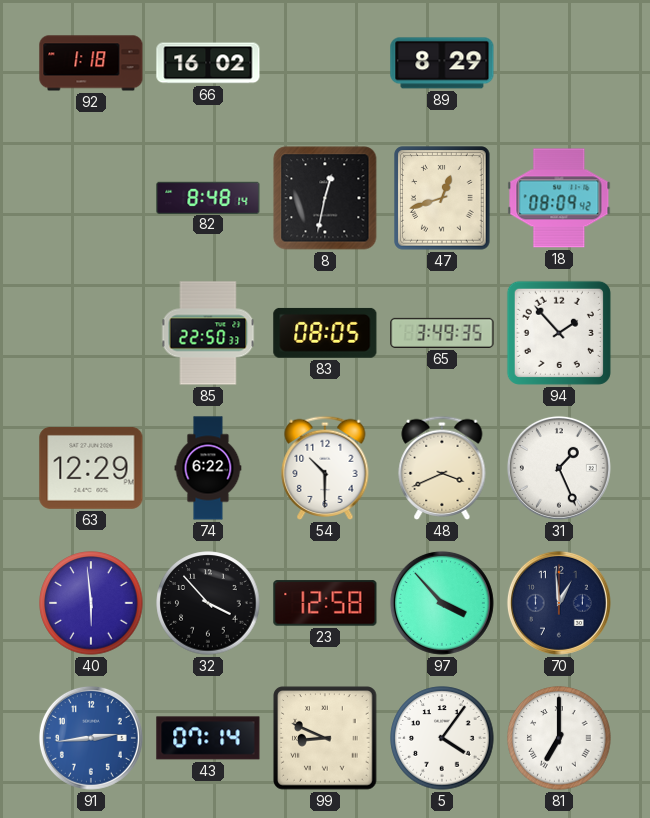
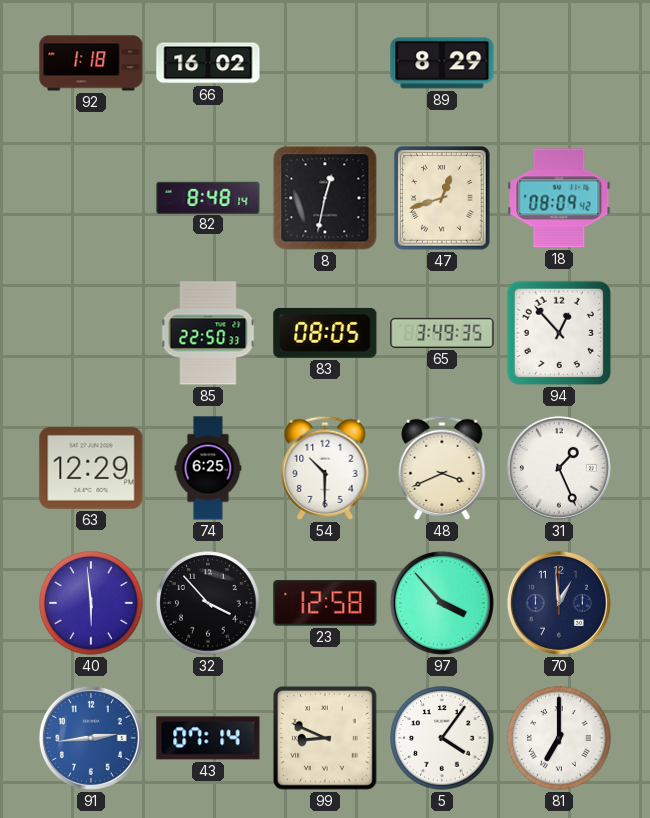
94: 1:53 -> 12:53
74: 6:22 -> 6:25
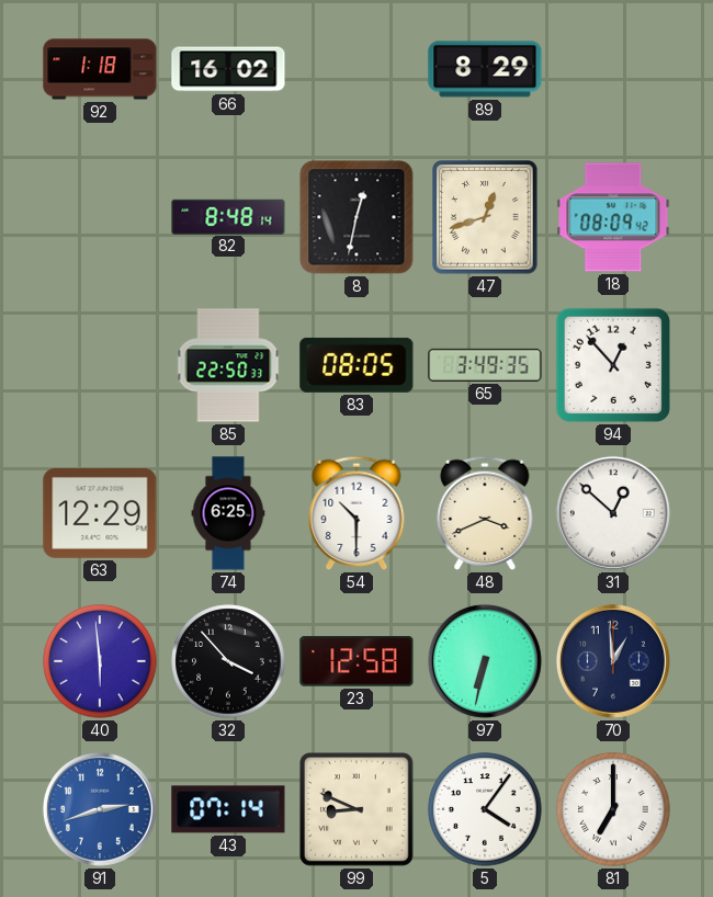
31: 1:26 -> 12:52
97: 3:53 -> 6:32
91: 2:44 -> 2:42
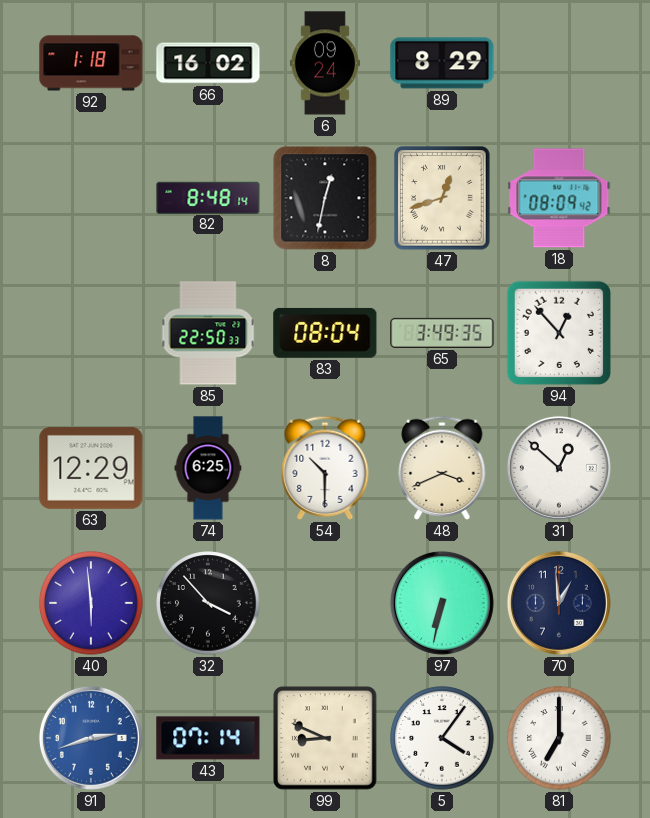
6: none -> 09:24
83: 08:05 -> 08:04
23: 12:58 -> none
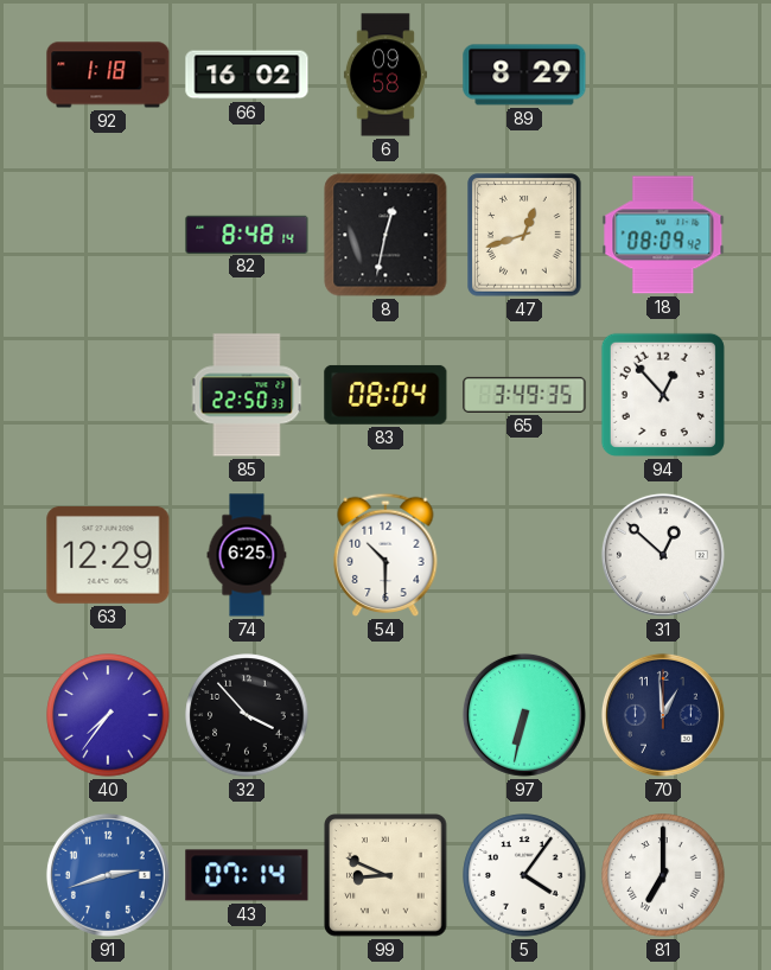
6: 09:24 -> 09:58
48: 3:41 -> none
40: 5:59 -> 7:36
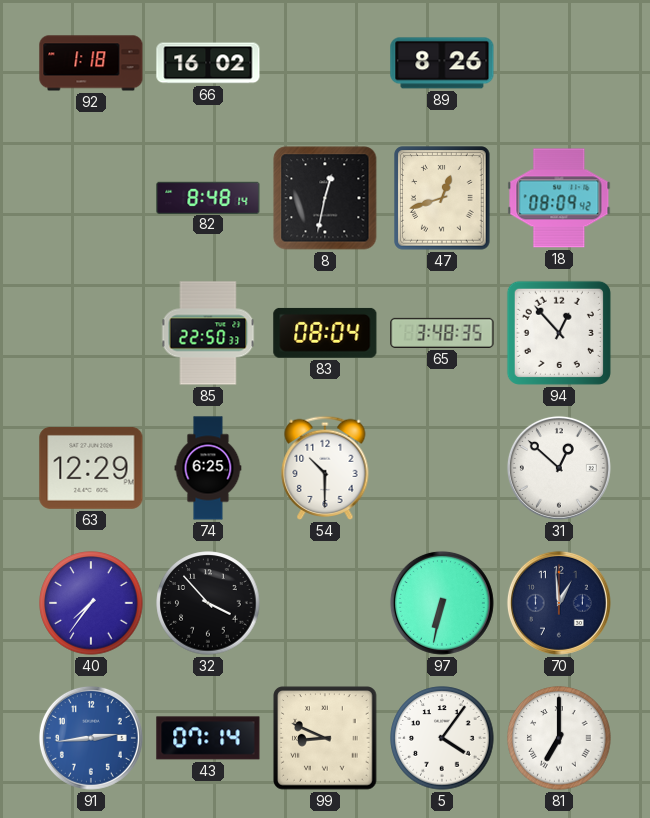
6: 09:58 -> none
89: 8:29 -> 8:26
65: 3:49 -> 3:48
91: 2:42 -> 2:44
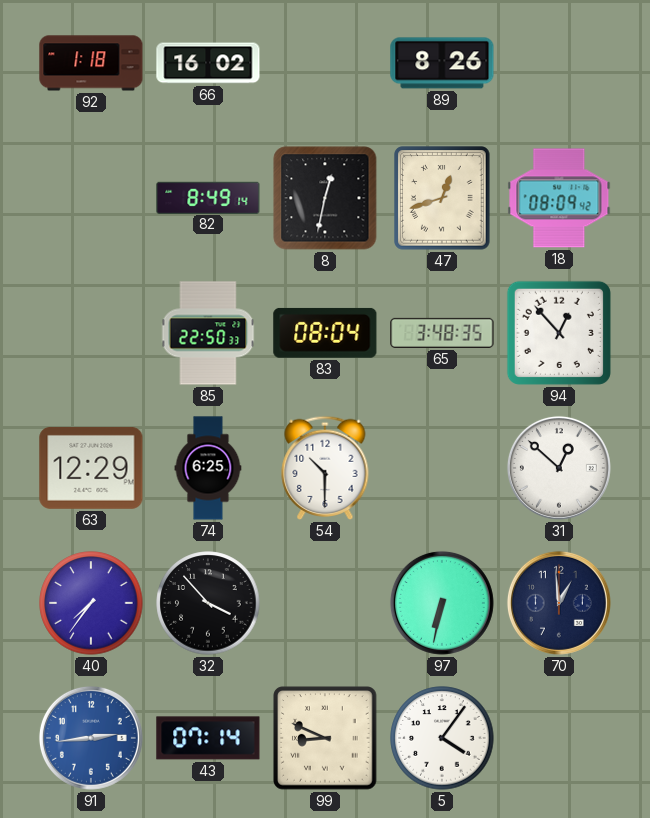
82: 8:48 -> 8:49
81: 7:00 -> none
